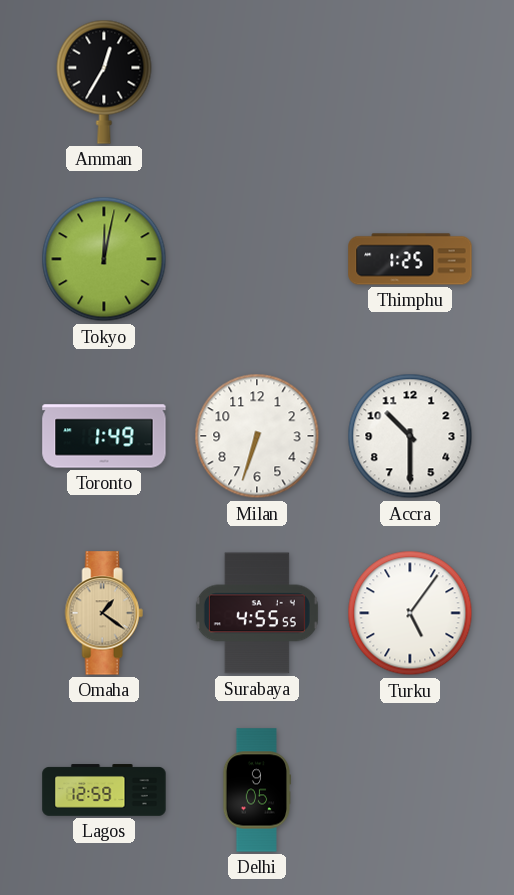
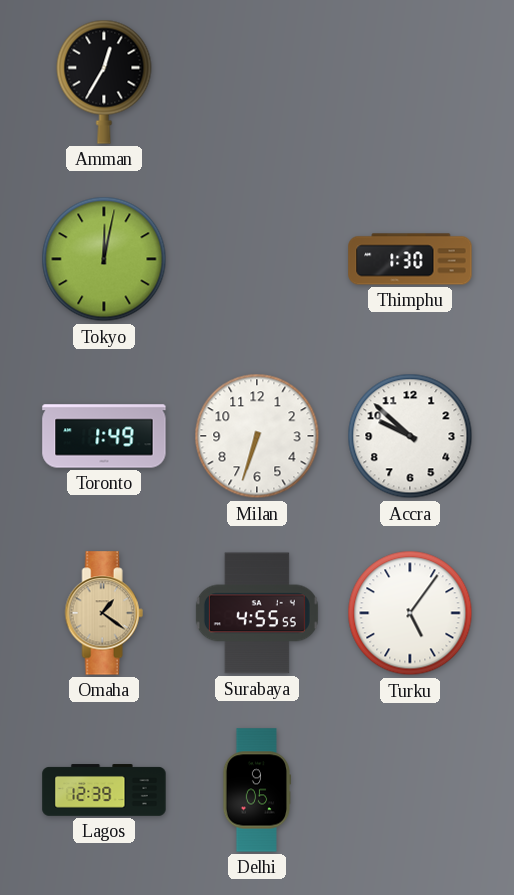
Thimphu: 1:25 -> 1:30
Accra: 10:30 -> 9:52
Lagos: 12:59 -> 12:39
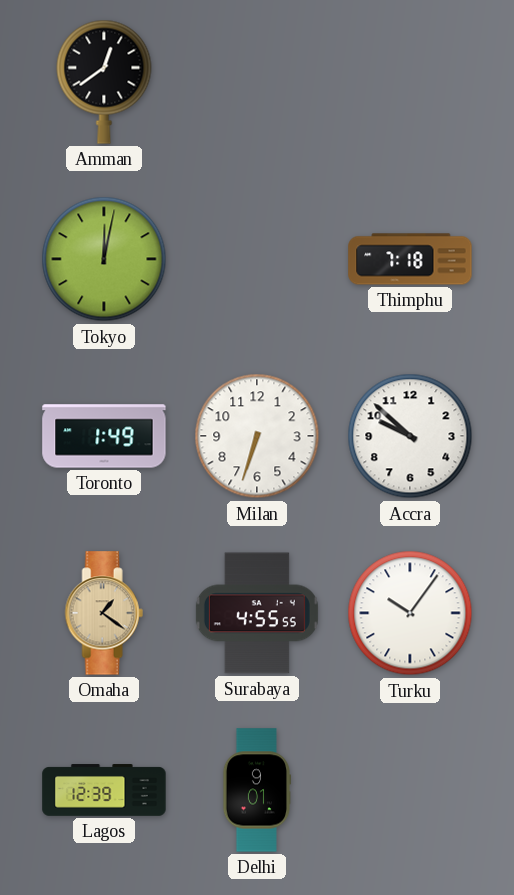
Amman: 12:35 -> 12:39
Thimphu: 1:30 -> 7:18
Turku: 5:06 -> 10:06
Delhi: 9:05 -> 9:01
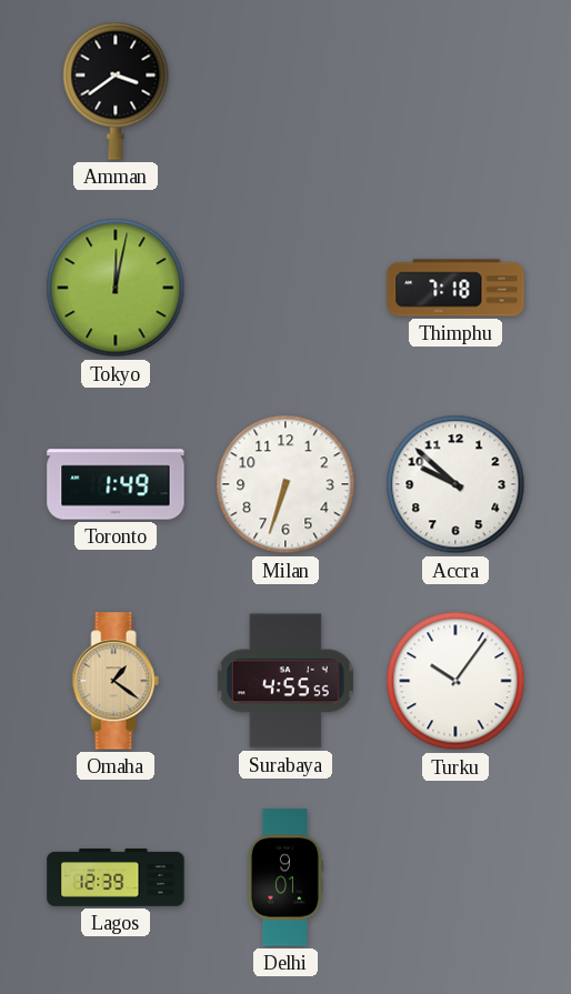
Amman: 12:39 -> 3:39
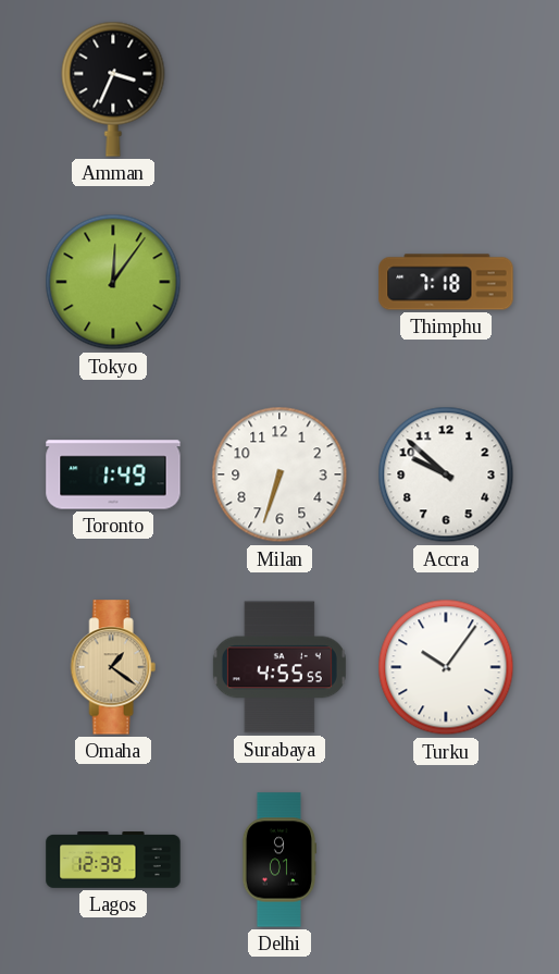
Amman: 3:39 -> 3:34
Tokyo: 12:02 -> 12:06
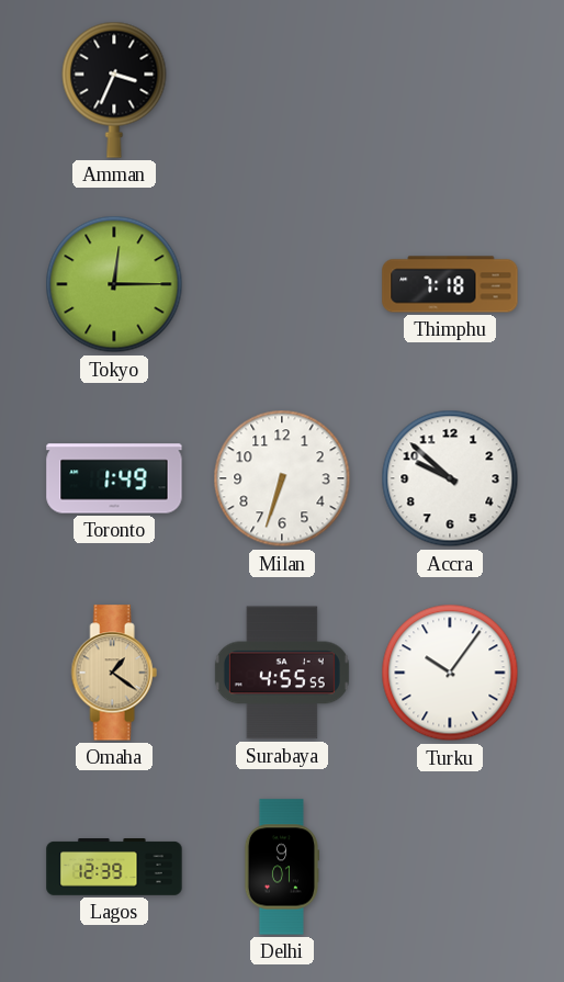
Tokyo: 12:06 -> 12:15
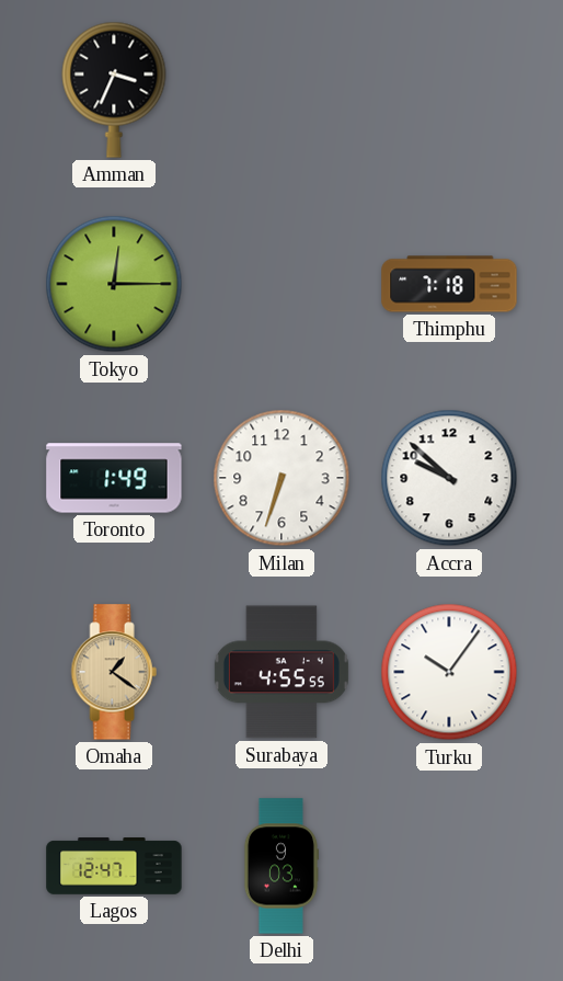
Lagos: 12:39 -> 12:47
Delhi: 9:01 -> 9:03
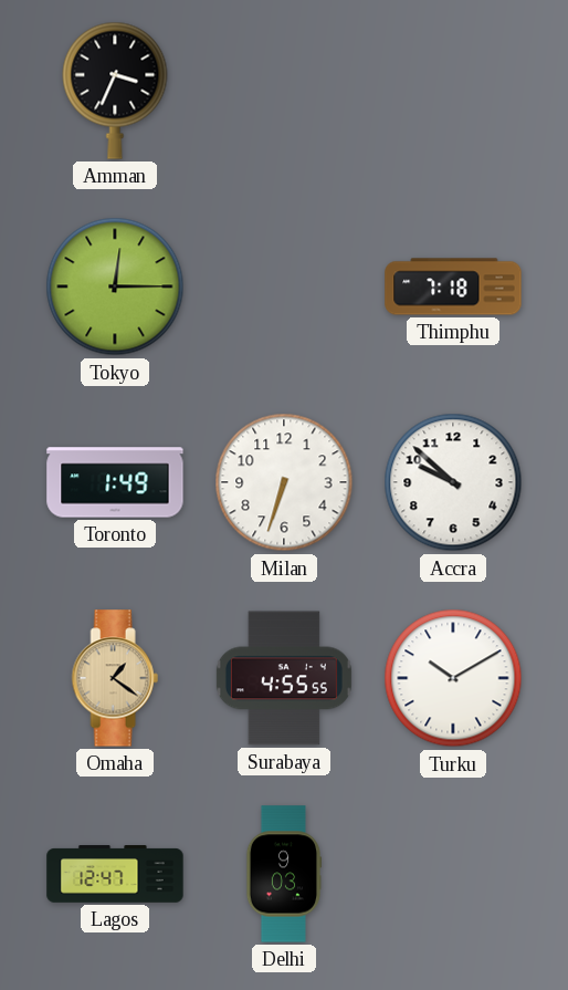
Turku: 10:06 -> 10:10
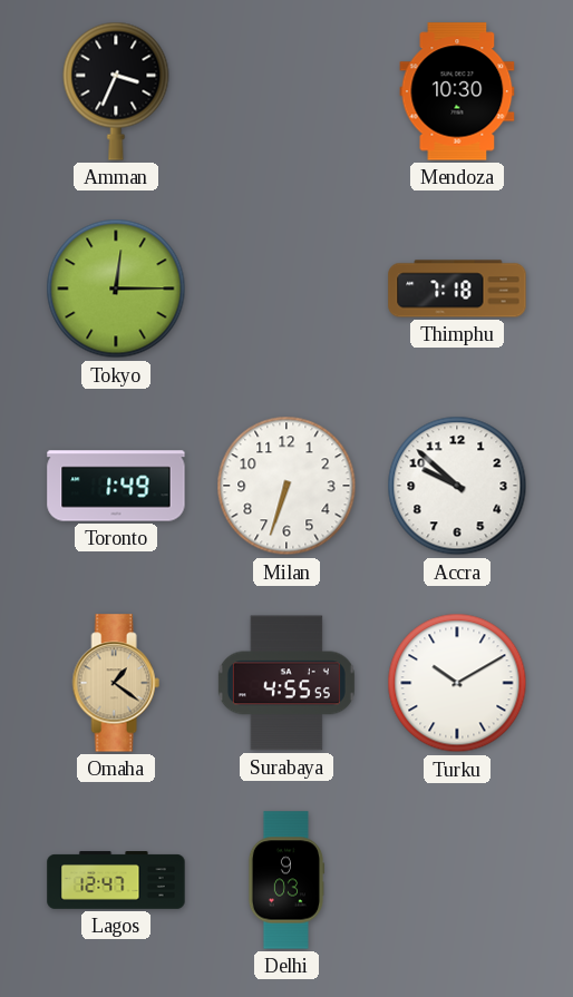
Mendoza: none -> 10:30
